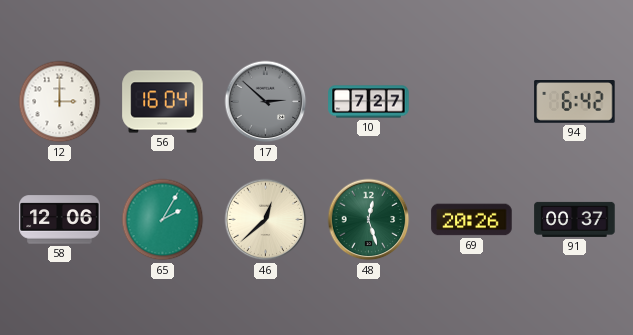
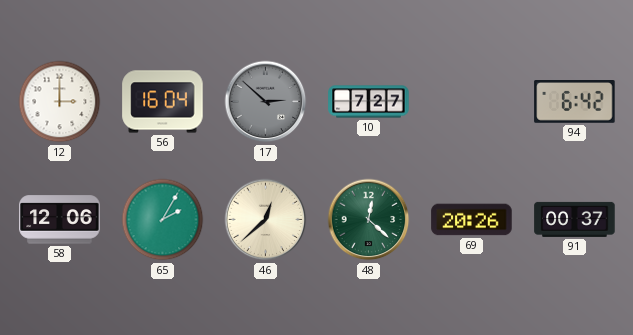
48: 12:27 -> 12:22
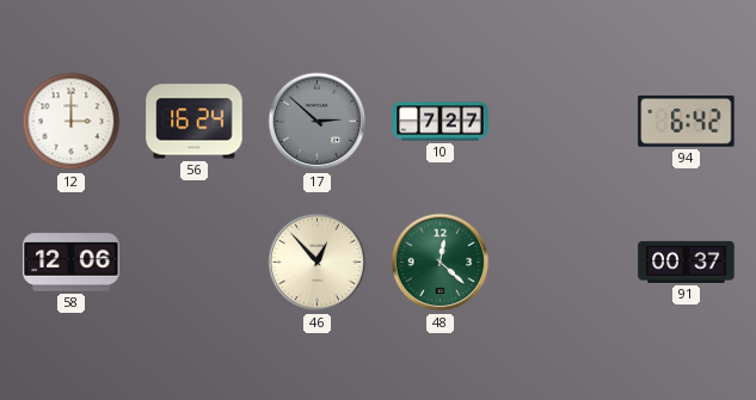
56: 16:04 -> 16:24
65: 2:05 -> none
46: 12:38 -> 12:53
69: 20:26 -> none
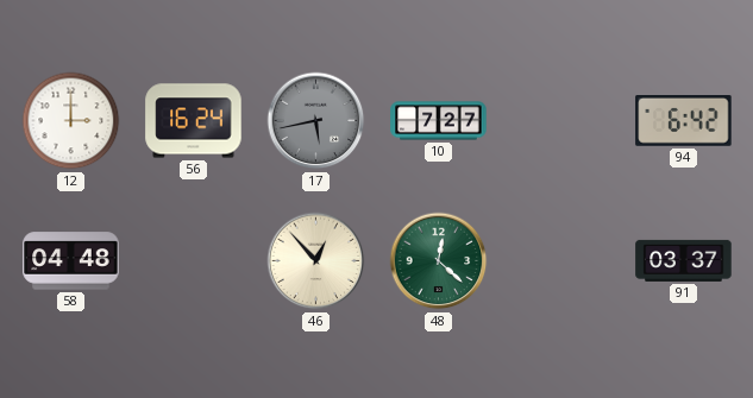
17: 2:52 -> 5:43
58: 12:06 -> 04:48
91: 00:37 -> 03:37
